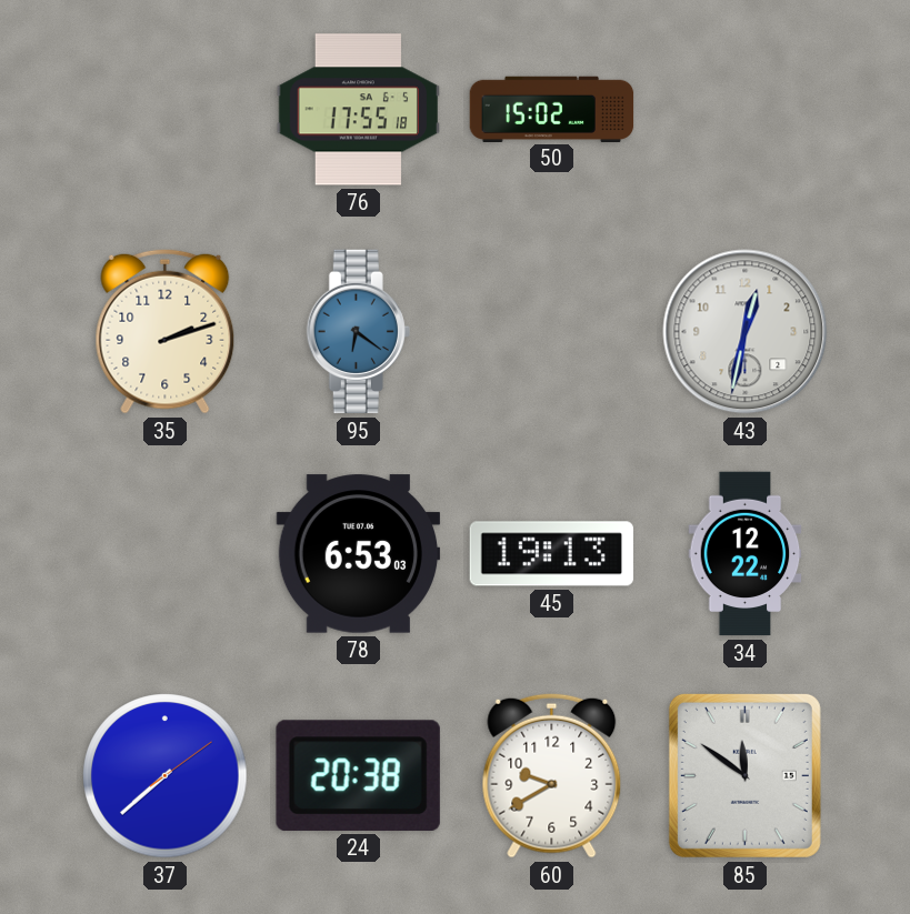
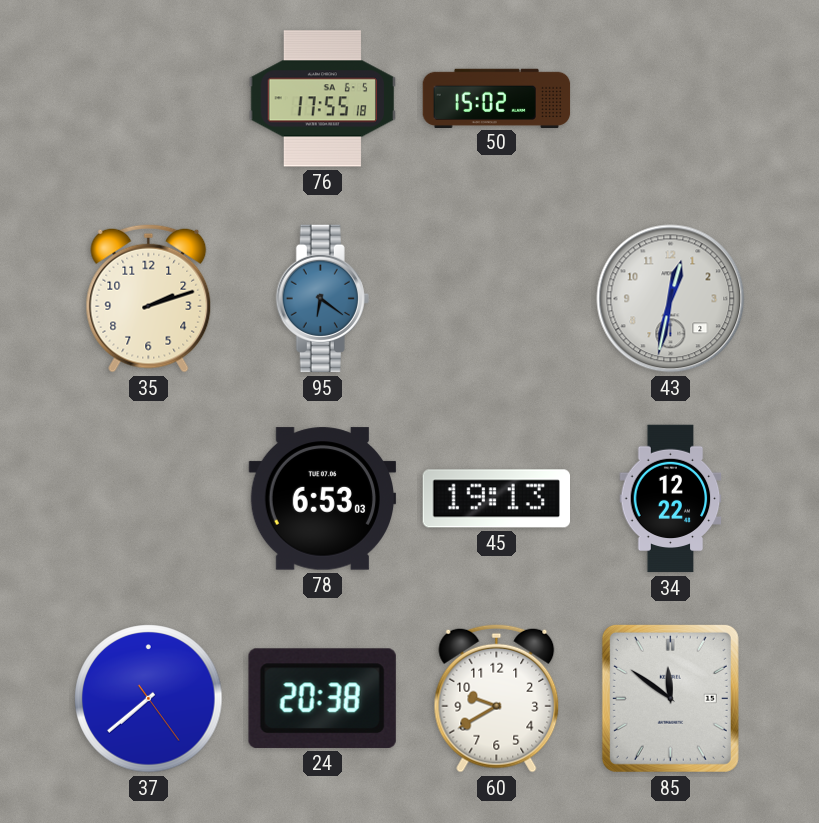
37: 7:38:09 -> 7:38:24
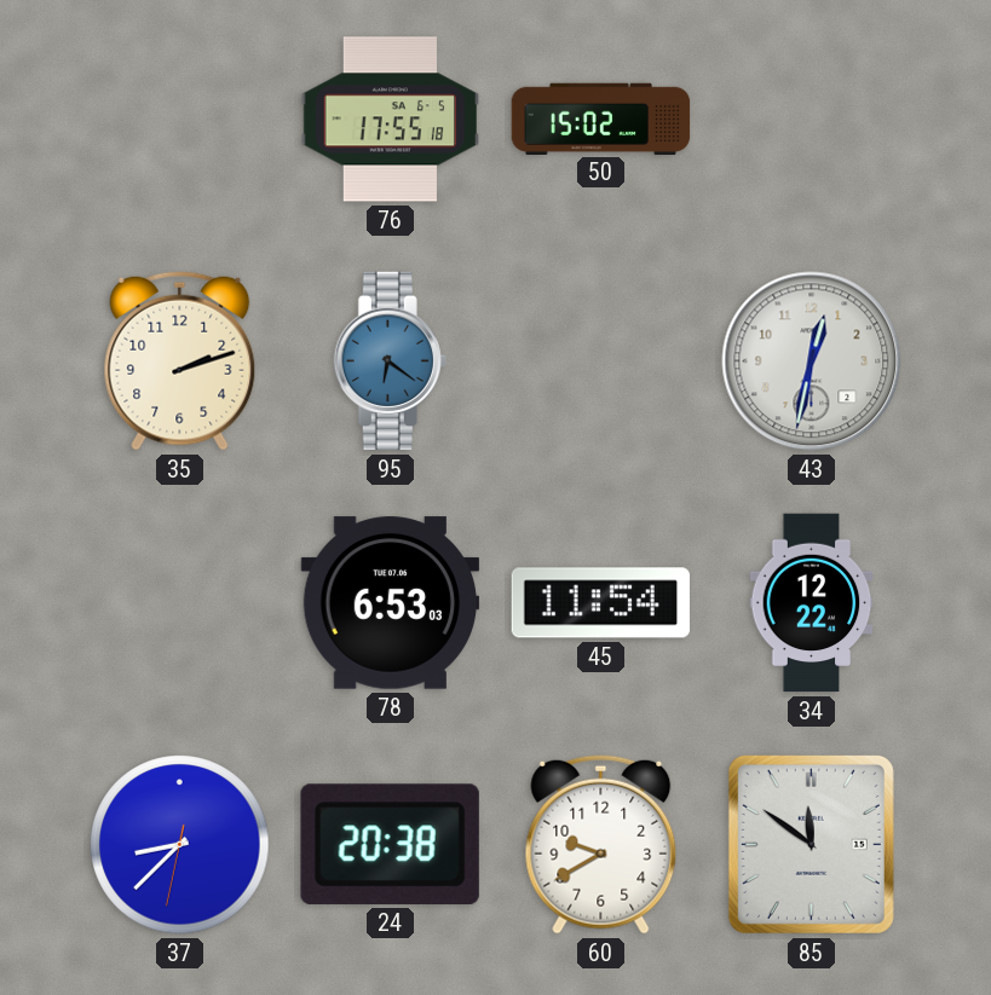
45: 19:13 -> 11:54
37: 7:38 -> 8:37
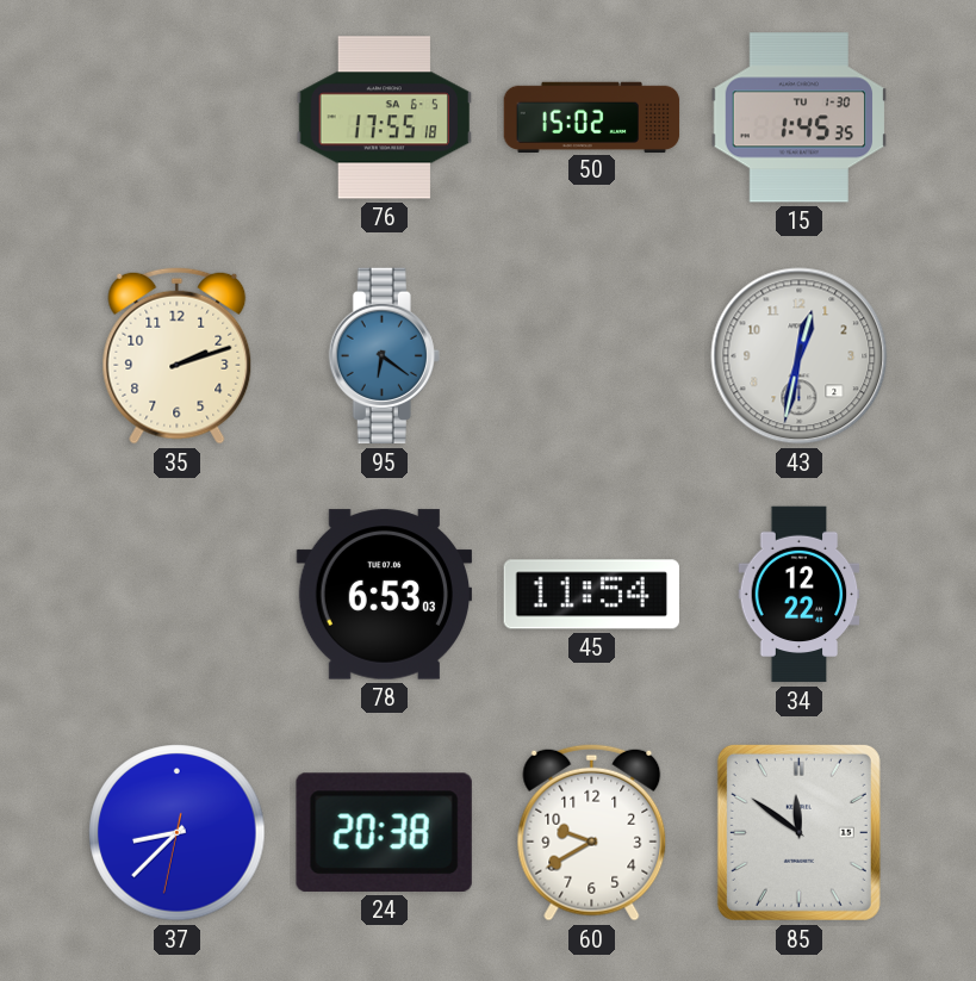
15: none -> 1:45
